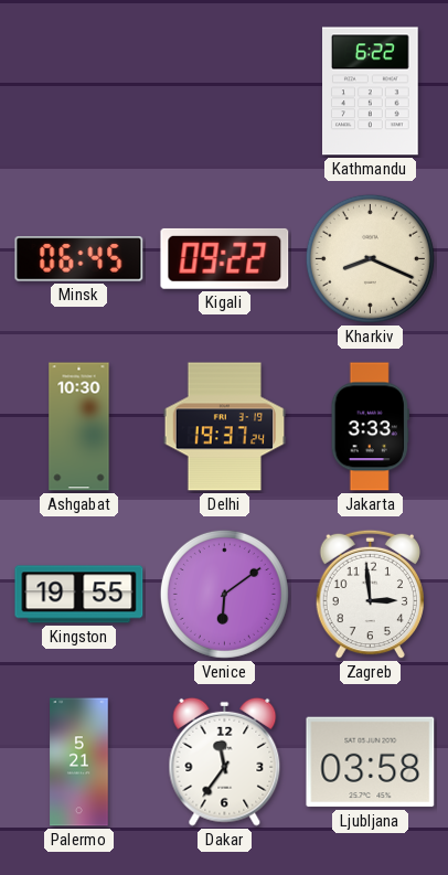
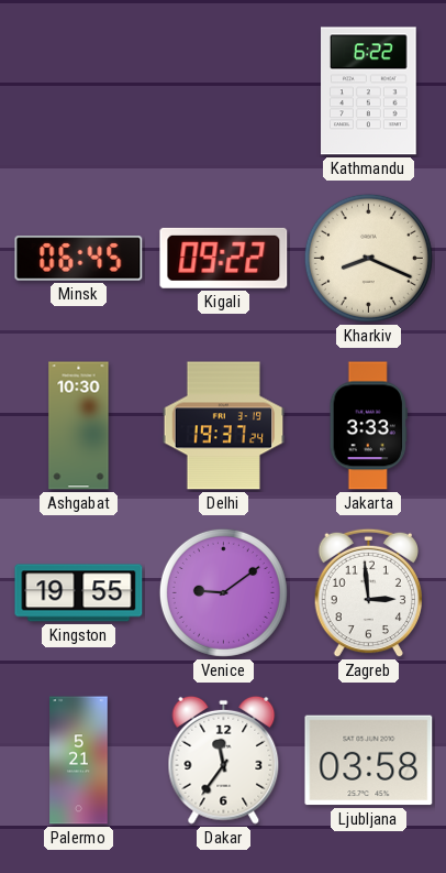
Venice: 6:09 -> 9:09
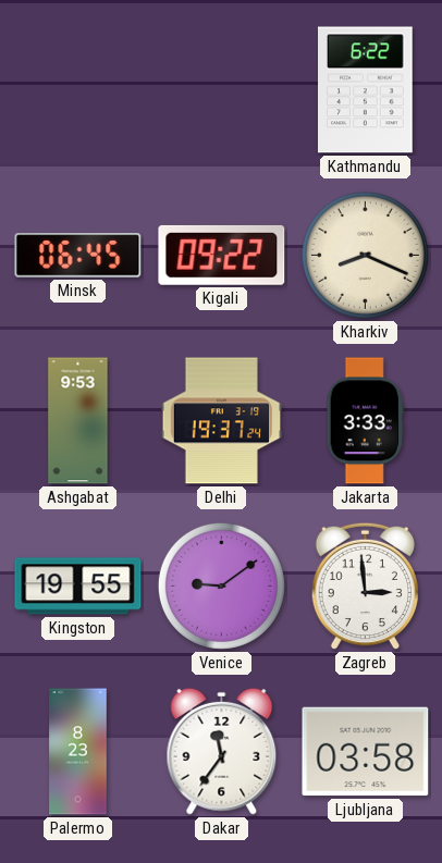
Ashgabat: 10:30 -> 9:53
Palermo: 5:21 -> 8:23
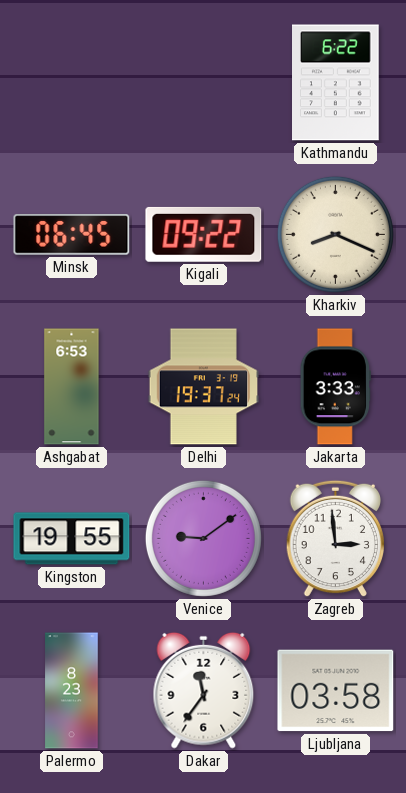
Ashgabat: 9:53 -> 6:53
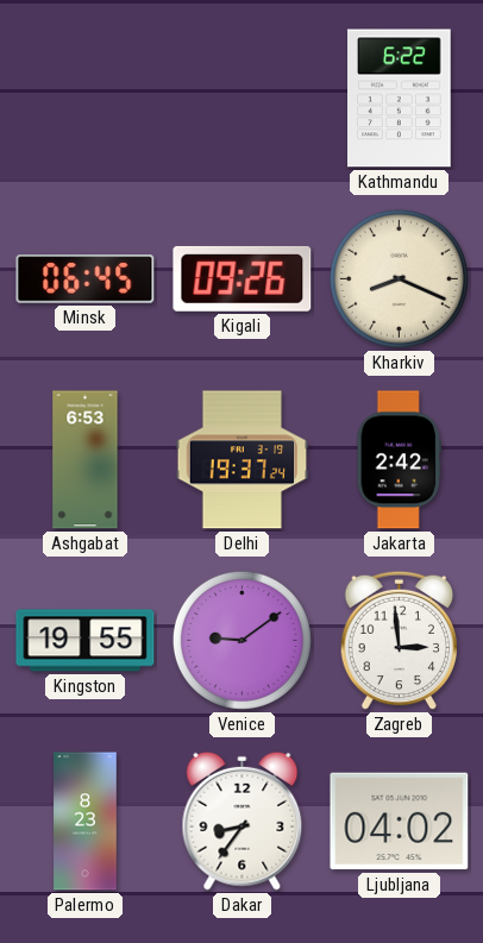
Kigali: 09:22 -> 09:26
Jakarta: 3:33 -> 2:42
Dakar: 11:36 -> 8:36
Ljubljana: 03:58 -> 04:02
